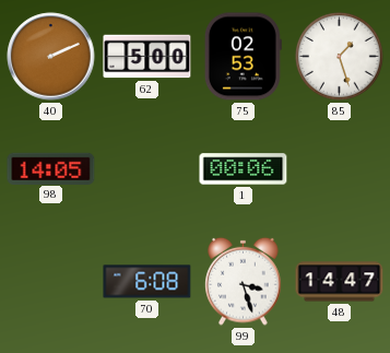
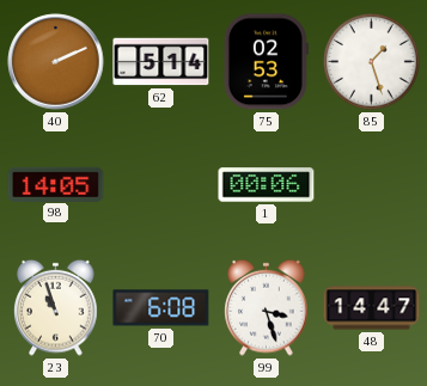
62: 5:00 -> 5:14
23: none -> 10:57
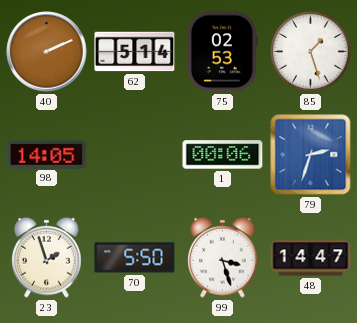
79: none -> 2:33
23: 10:57 -> 1:57
70: 6:08 -> 5:50
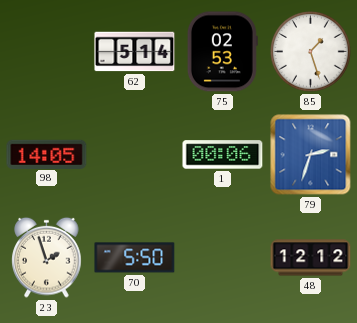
40: 2:11 -> none
99: 3:27 -> none
48: 14:47 -> 12:12
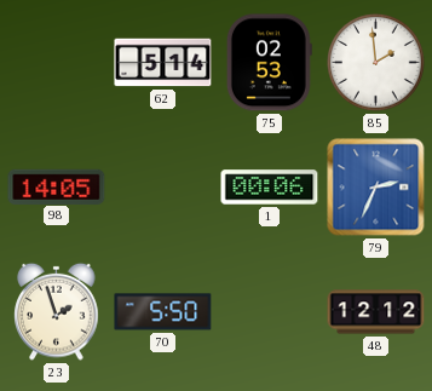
85: 1:27 -> 1:59
79: 2:33 -> 2:34
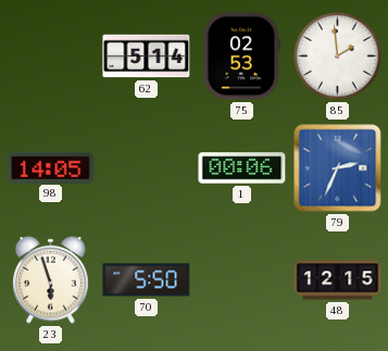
23: 1:57 -> 5:57
48: 12:12 -> 12:15
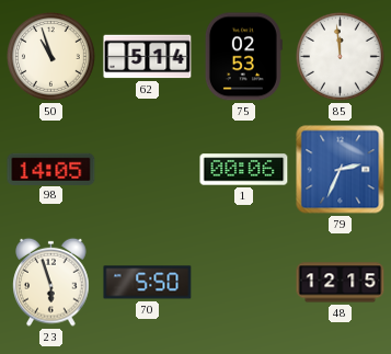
50: none -> 10:57
85: 1:59 -> 11:59
